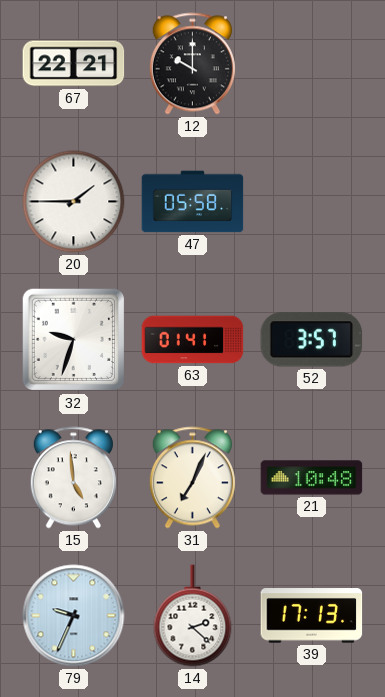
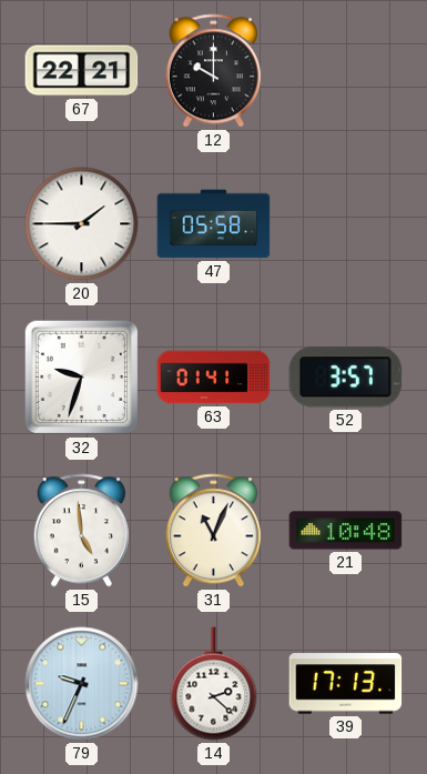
31: 7:04 -> 11:04
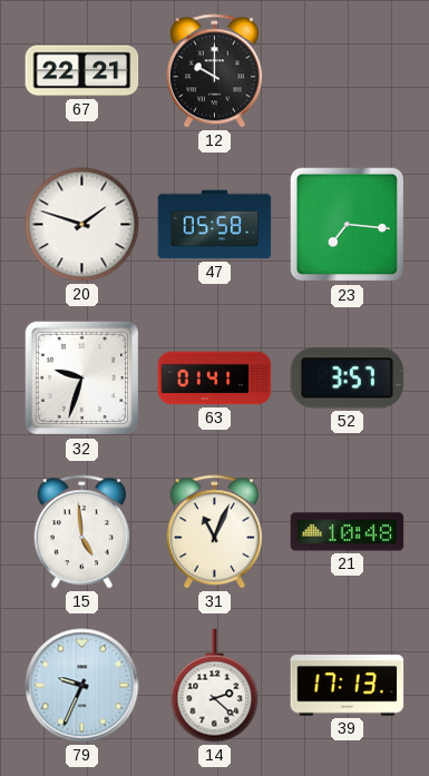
20: 1:45 -> 1:48
23: none -> 7:16
